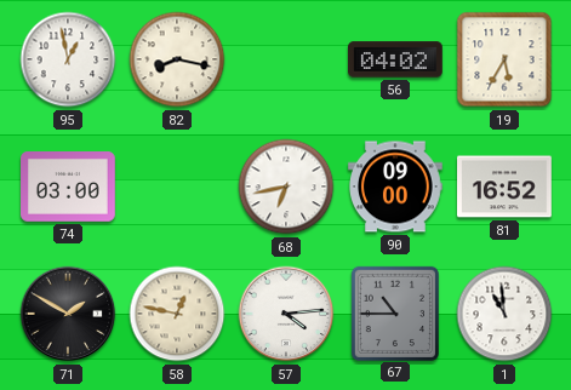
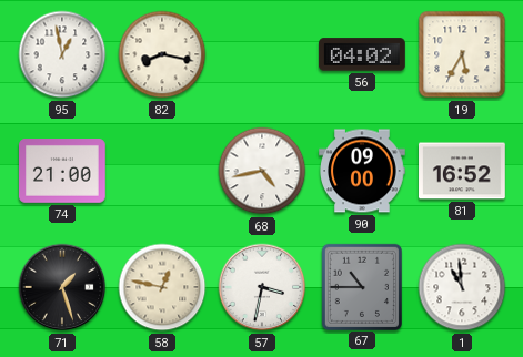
74: 03:00 -> 21:00
68: 6:43 -> 4:43
71: 1:50 -> 1:27
57: 4:14 -> 3:32
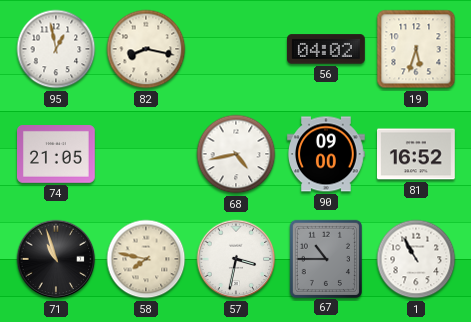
19: 5:35 -> 5:33
74: 21:00 -> 21:05
71: 1:27 -> 10:57
58: 12:47 -> 7:47
1: 10:59 -> 10:55
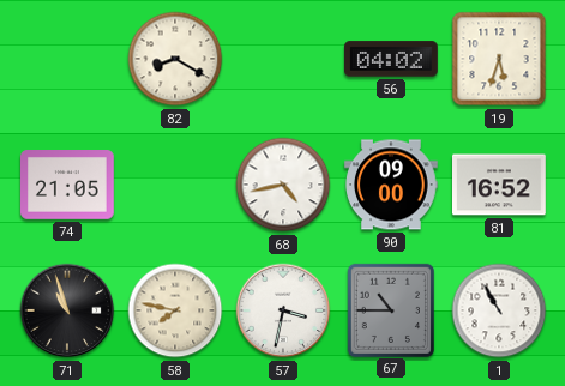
95: 12:58 -> none
82: 8:17 -> 8:20
